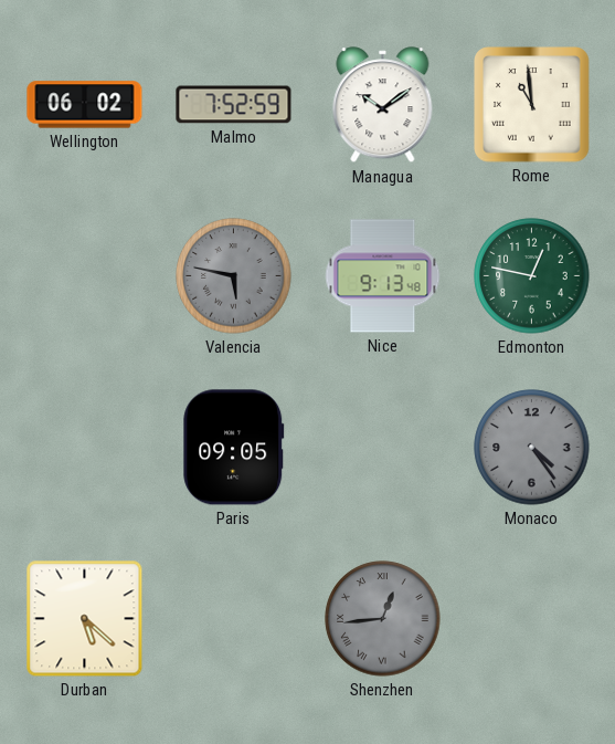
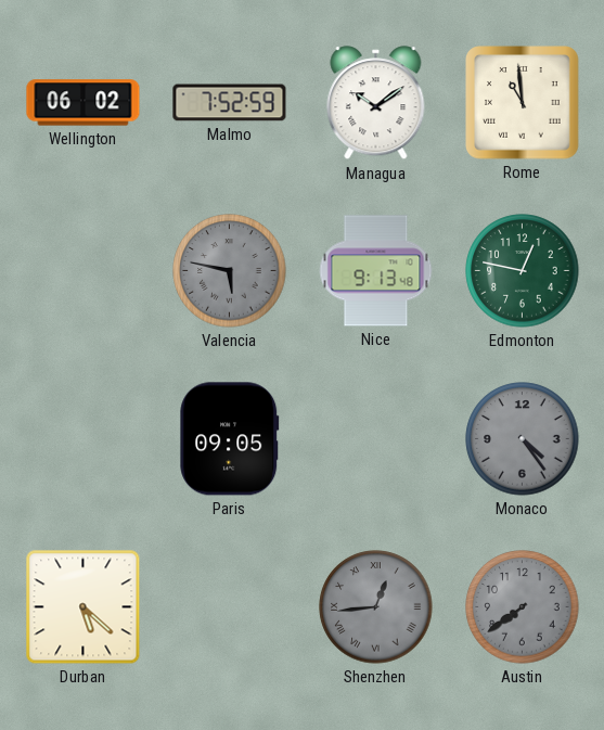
Austin: none -> 7:39
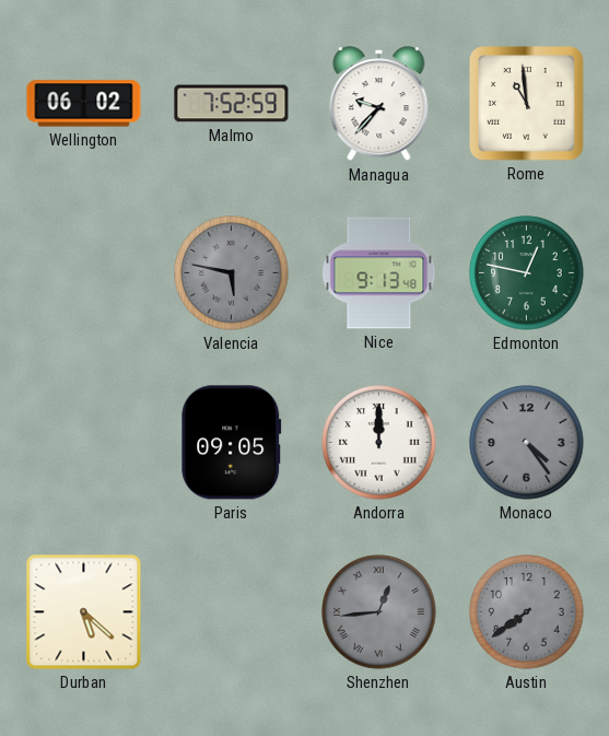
Managua: 10:09 -> 9:37
Andorra: none -> 12:00
